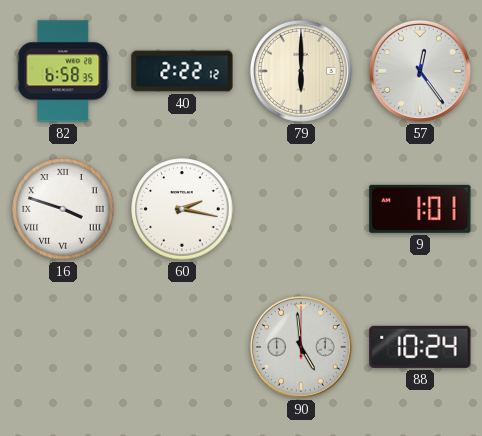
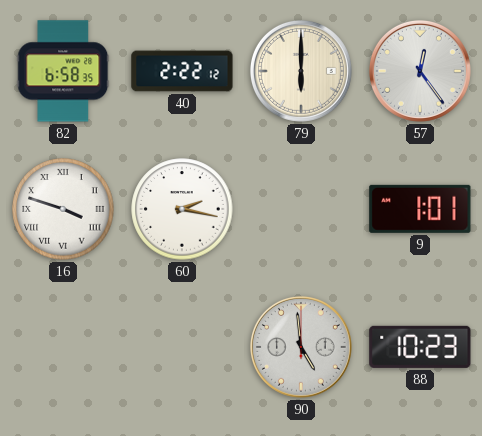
88: 10:24 -> 10:23
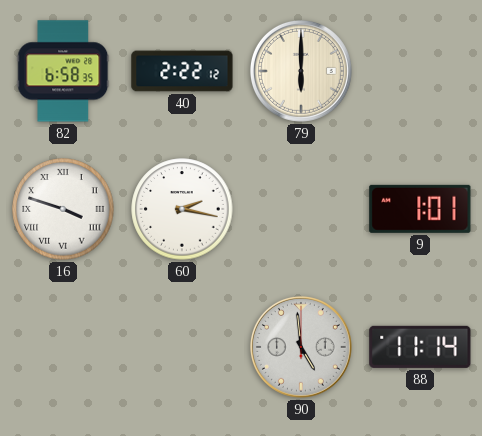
57: 12:24 -> none
88: 10:23 -> 11:14
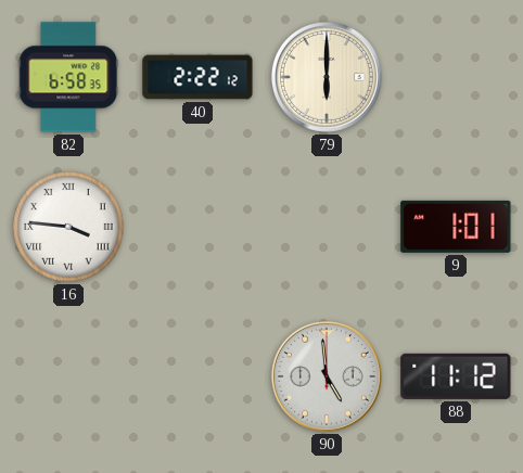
16: 3:48 -> 3:46
60: 2:17 -> none
88: 11:14 -> 11:12
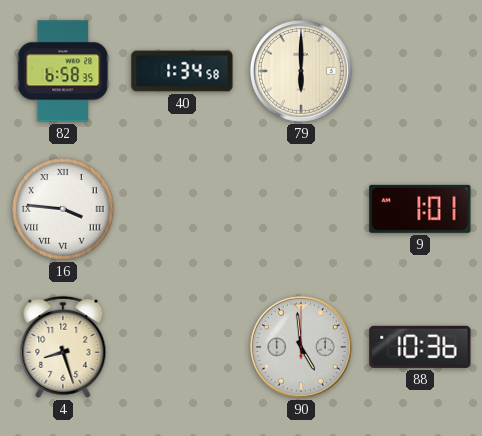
40: 2:22 -> 1:34
4: none -> 8:27
88: 11:12 -> 10:36
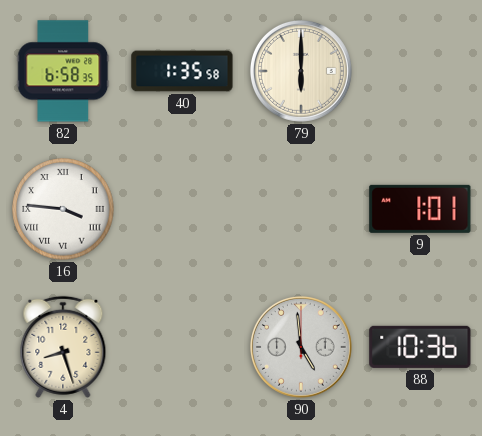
40: 1:34 -> 1:35
